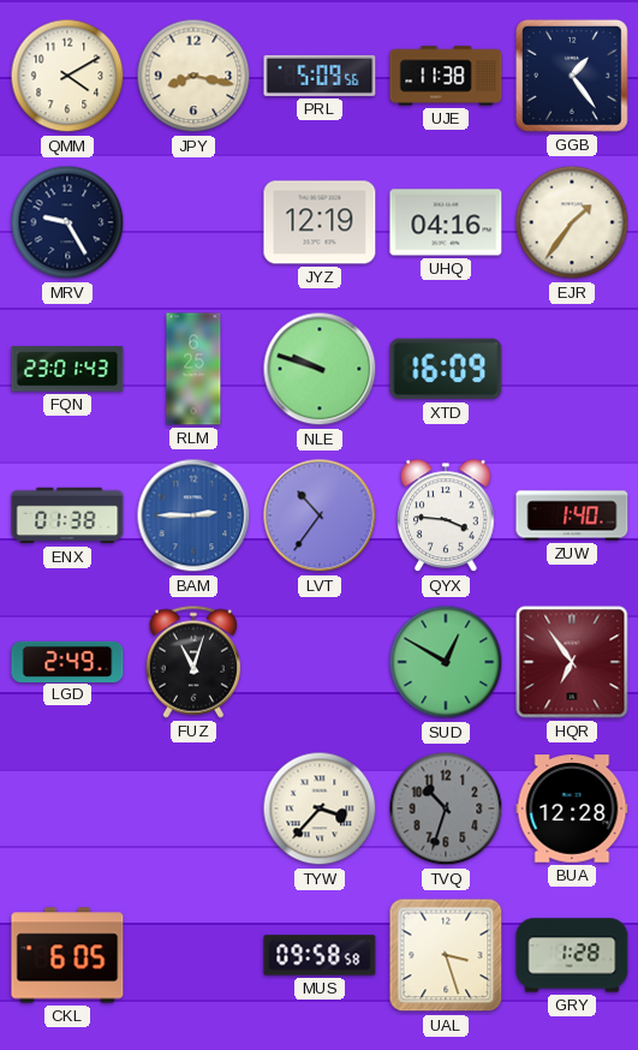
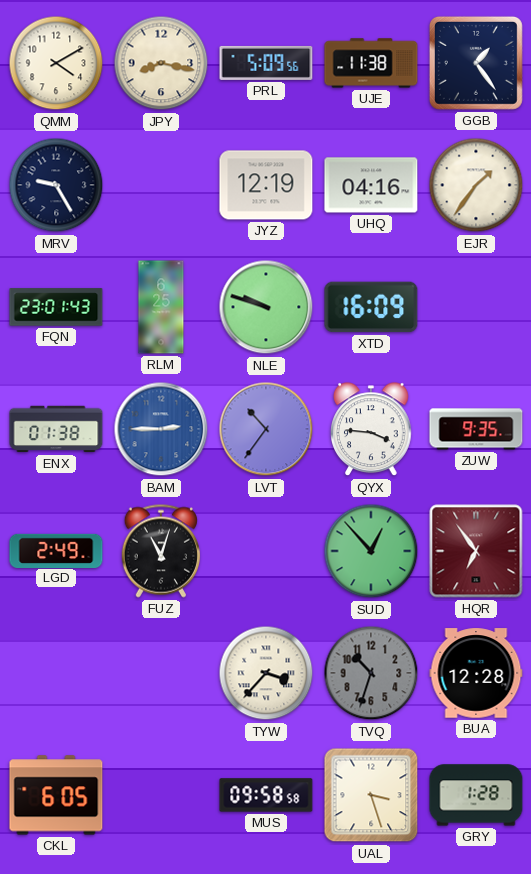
ZUW: 1:40 -> 9:35
SUD: 12:50 -> 12:53
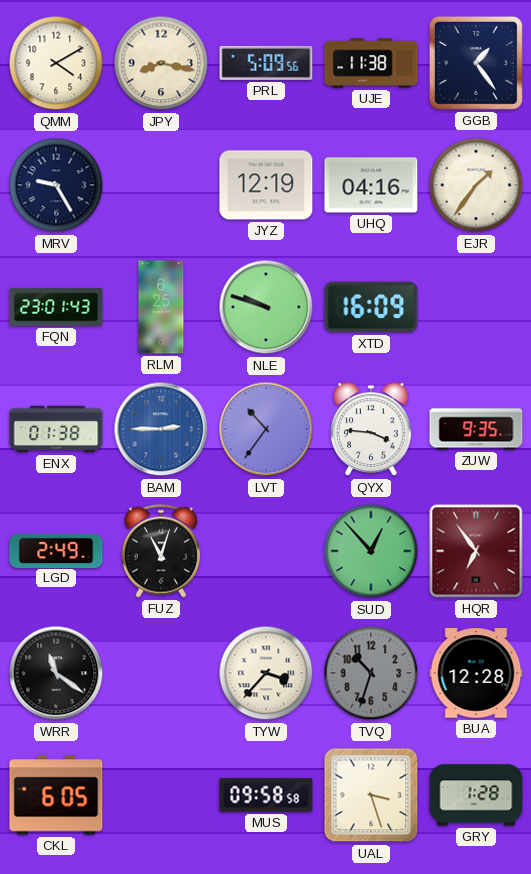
WRR: none -> 11:21
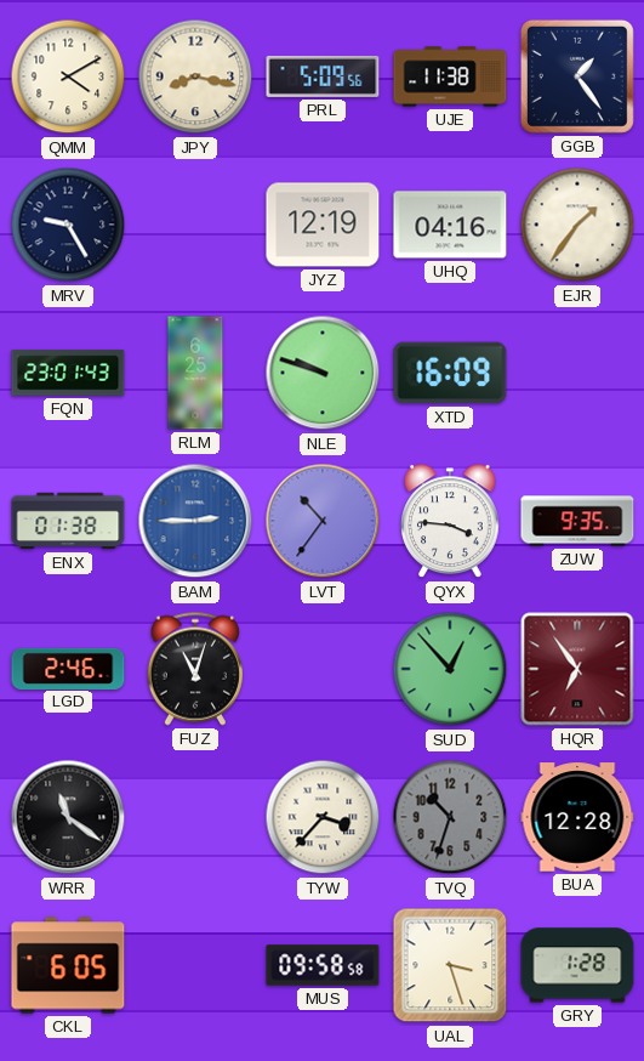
LGD: 2:49 -> 2:46
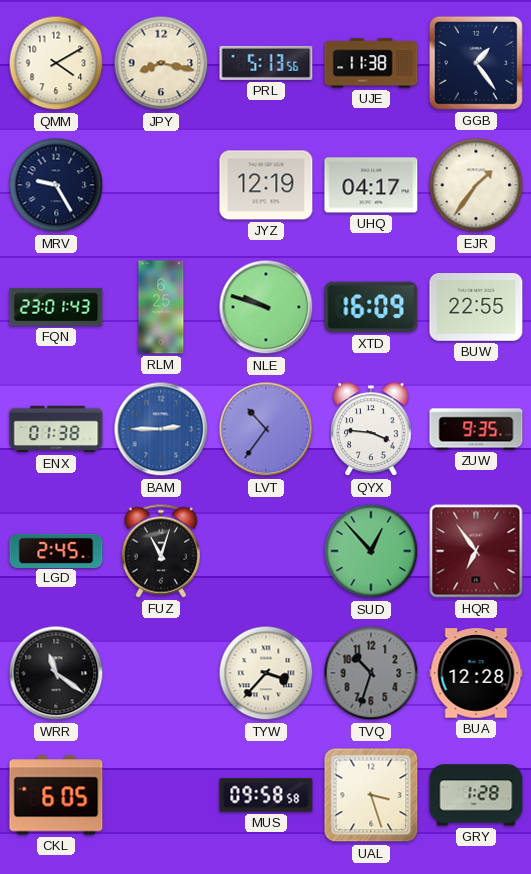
PRL: 5:09 -> 5:13
UHQ: 04:16 -> 04:17
BUW: none -> 22:55
LGD: 2:46 -> 2:45
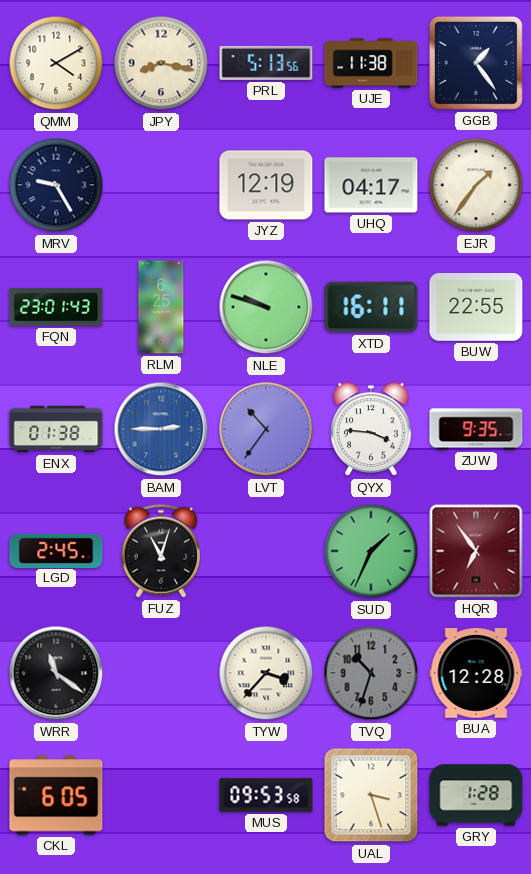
XTD: 16:09 -> 16:11
SUD: 12:53 -> 1:34
MUS: 09:58 -> 09:53
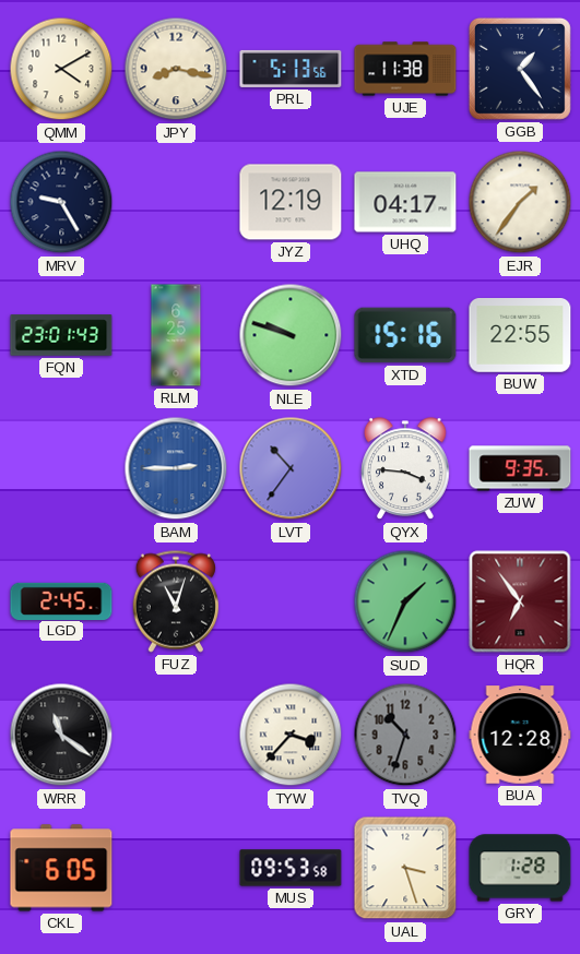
XTD: 16:11 -> 15:16
ENX: 01:38 -> none
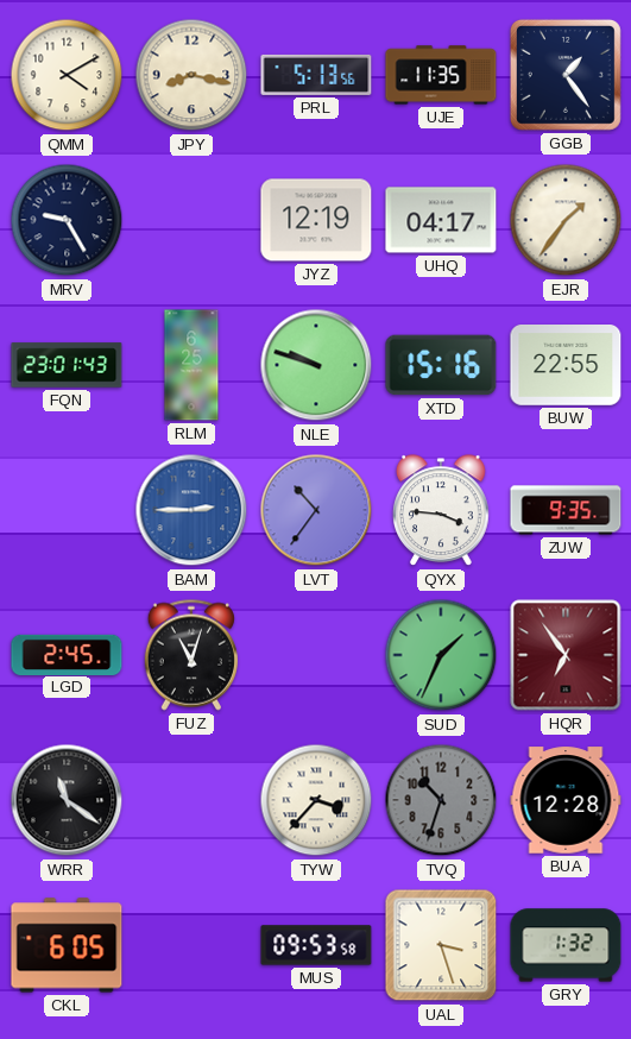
UJE: 11:38 -> 11:35
GRY: 1:28 -> 1:32
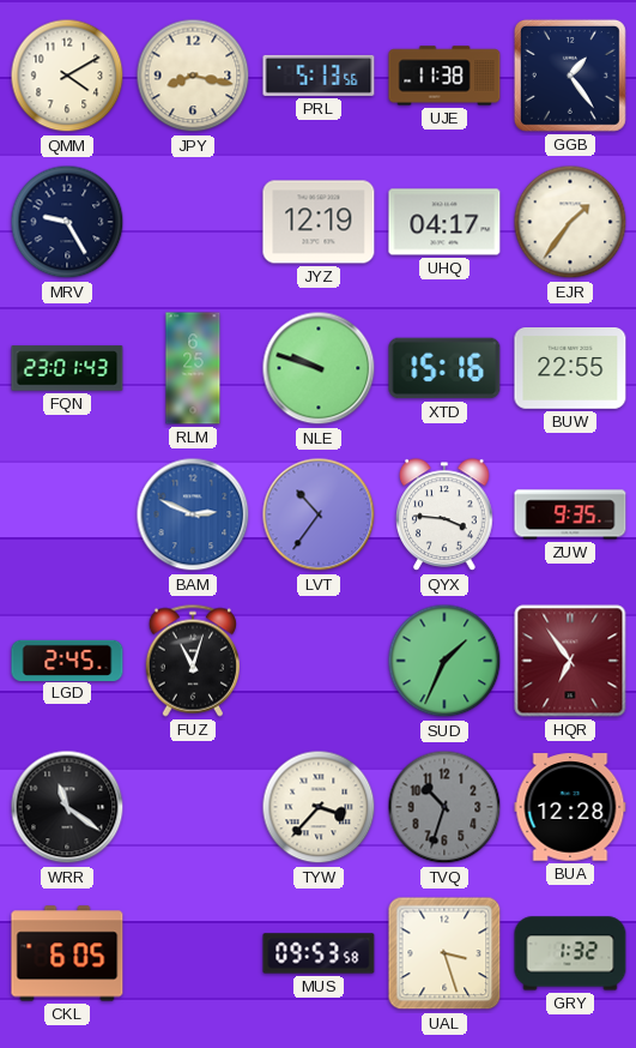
UJE: 11:35 -> 11:38
BAM: 2:45 -> 2:49
